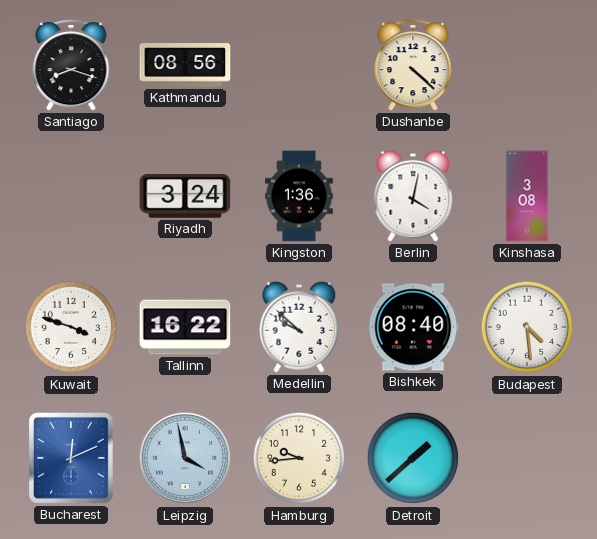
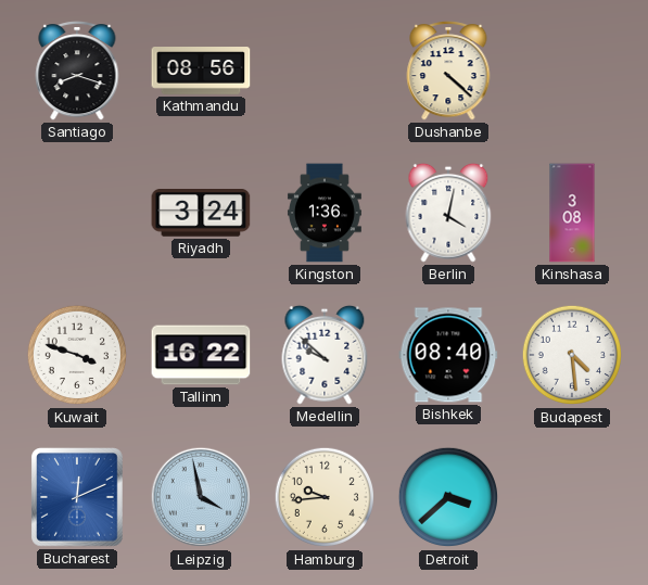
Detroit: 1:38 -> 3:38
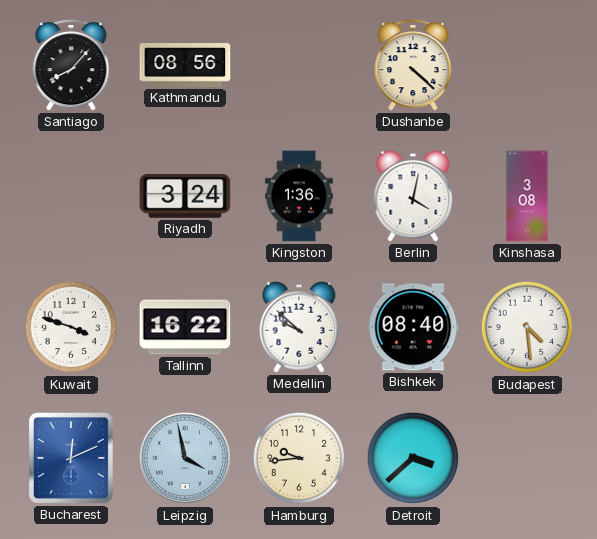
Santiago: 8:18 -> 8:07
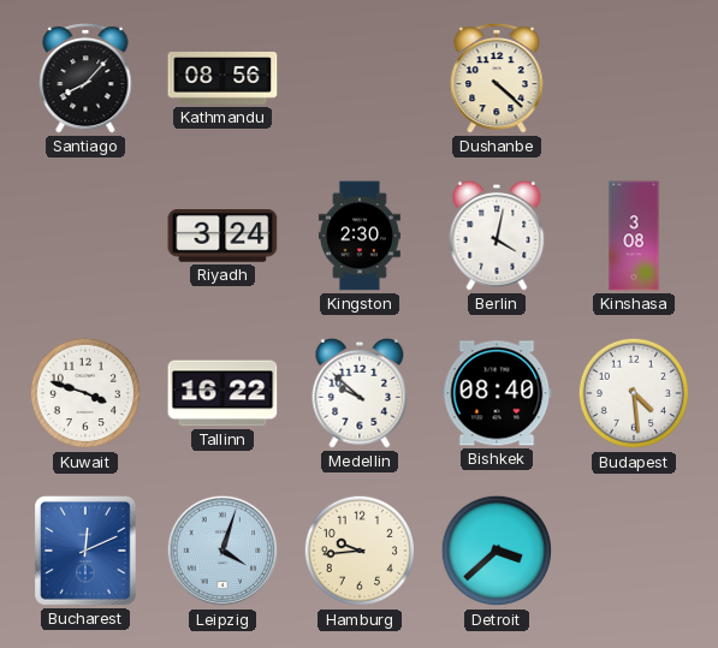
Kingston: 1:36 -> 2:30
Leipzig: 3:58 -> 4:03
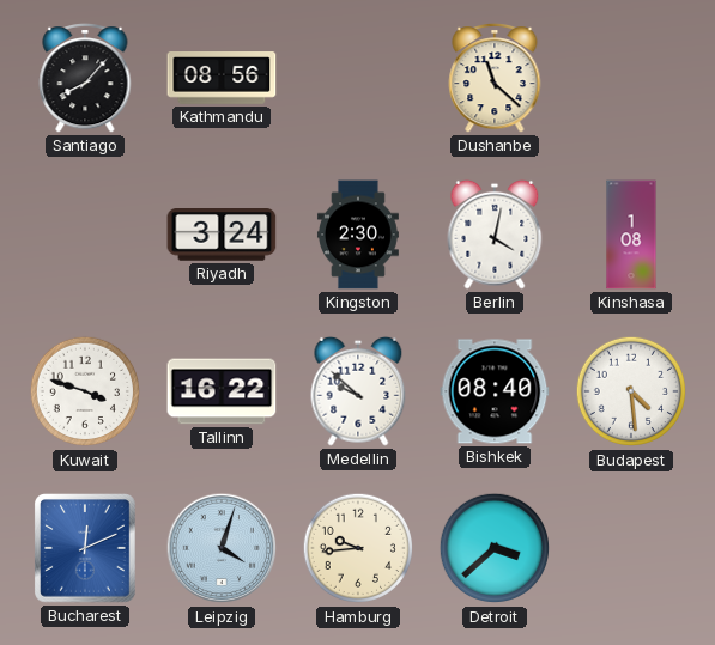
Dushanbe: 4:22 -> 11:22
Kinshasa: 3:08 -> 1:08
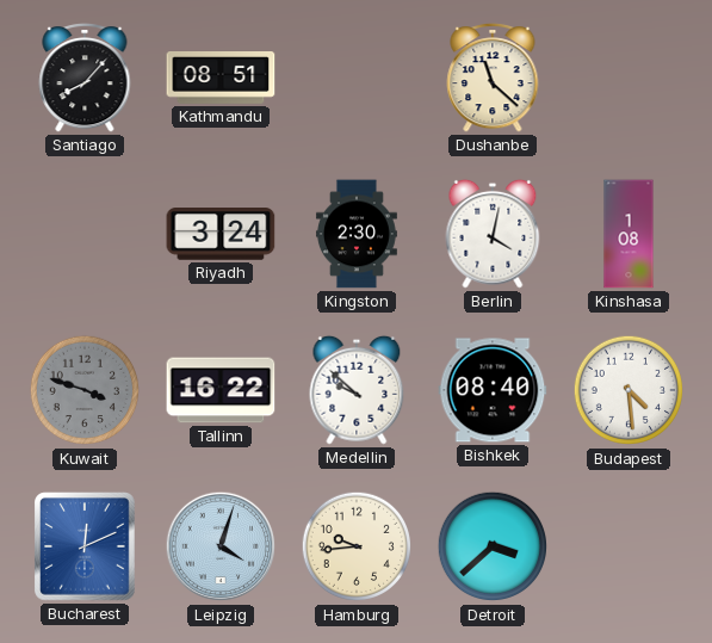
Kathmandu: 08:56 -> 08:51
Kuwait dial: white -> grey
